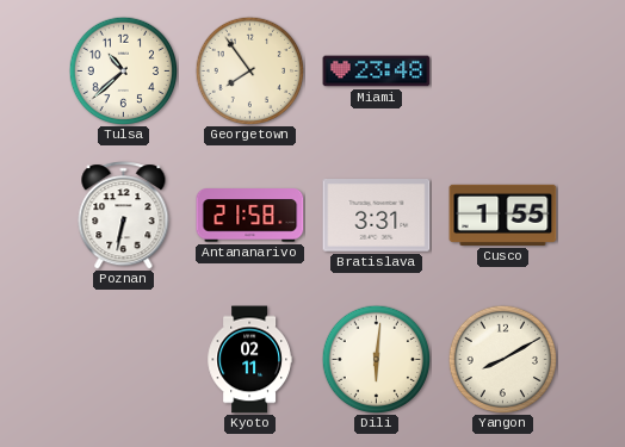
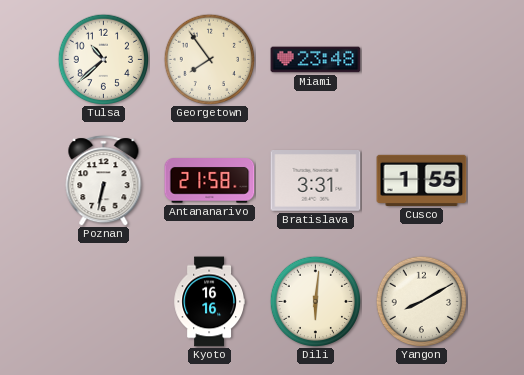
Kyoto: 02:11 -> 16:16
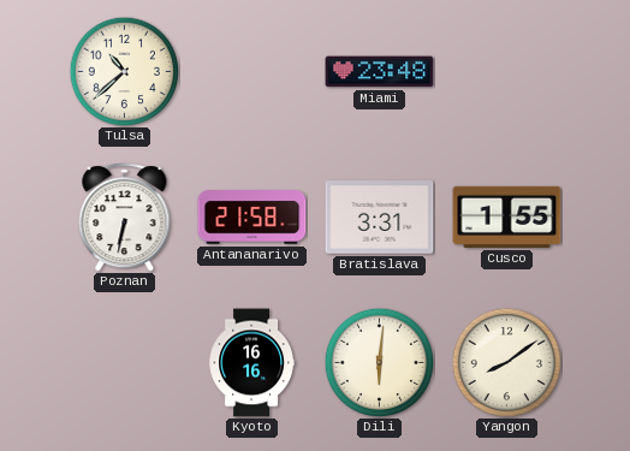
Georgetown: 7:54 -> none
Yangon: 8:10 -> 8:09
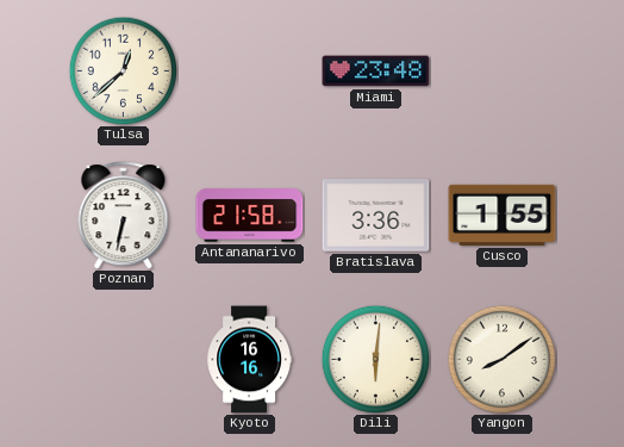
Tulsa: 10:38 -> 12:38
Bratislava: 3:31 -> 3:36
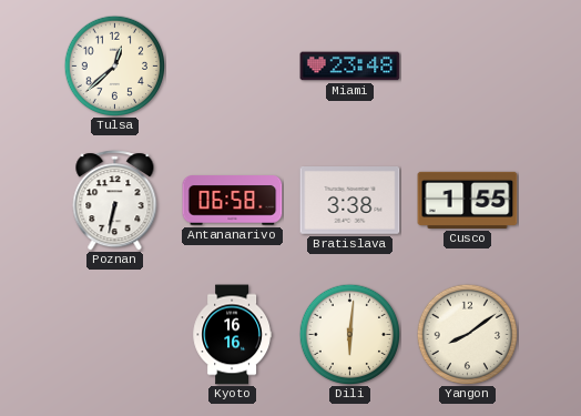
Antananarivo: 21:58 -> 06:58
Bratislava: 3:36 -> 3:38
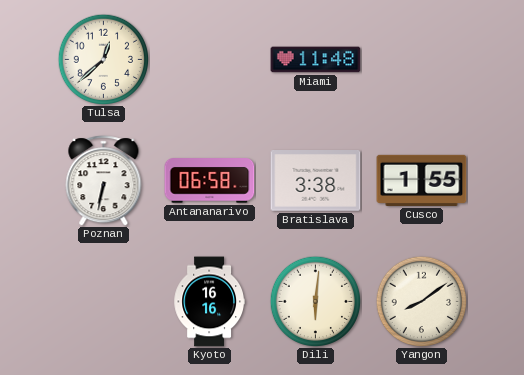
Miami: 23:48 -> 11:48
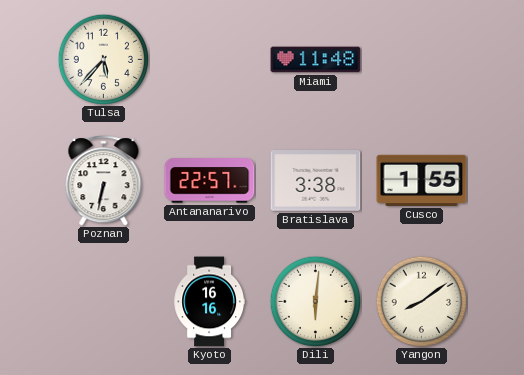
Tulsa: 12:38 -> 5:37
Antananarivo: 06:58 -> 22:57
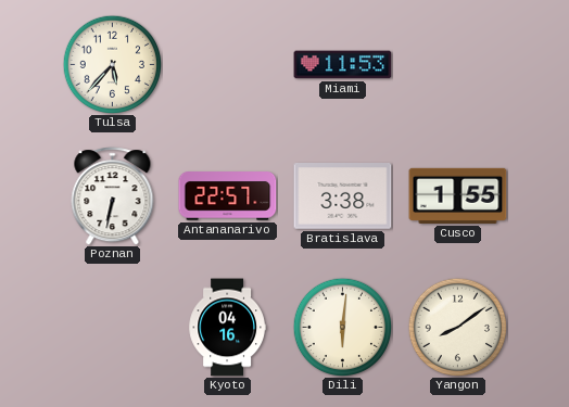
Miami: 11:48 -> 11:53
Kyoto: 16:16 -> 04:16
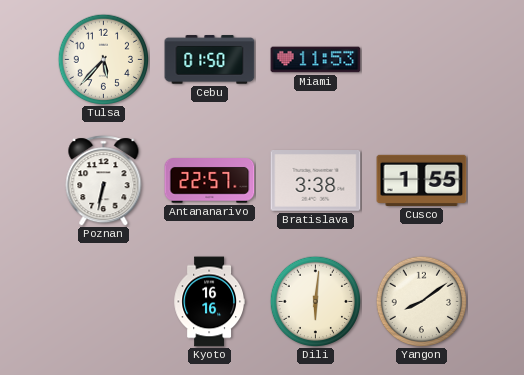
Cebu: none -> 01:50
Kyoto: 04:16 -> 16:16
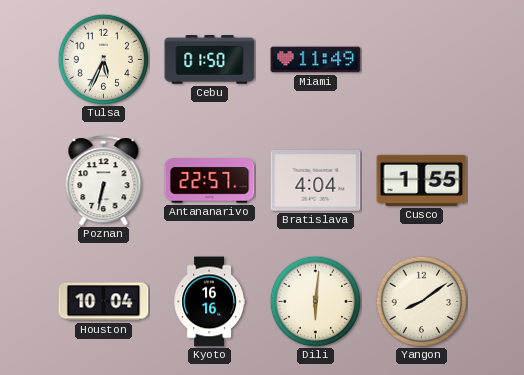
Tulsa: 5:37 -> 5:34
Miami: 11:53 -> 11:49
Bratislava: 3:38 -> 4:04
Houston: none -> 10:04
